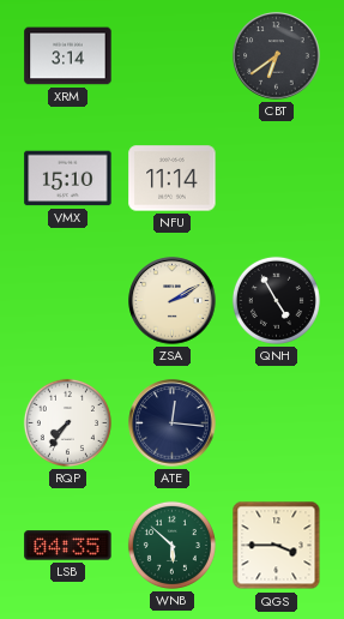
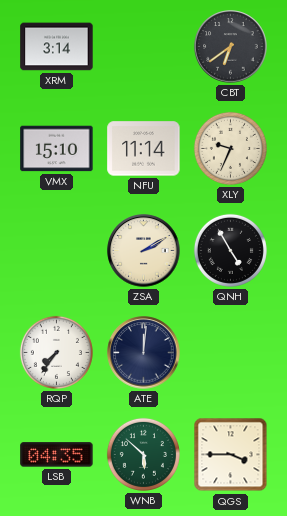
XLY: none -> 9:34
ATE: 12:16 -> 12:01
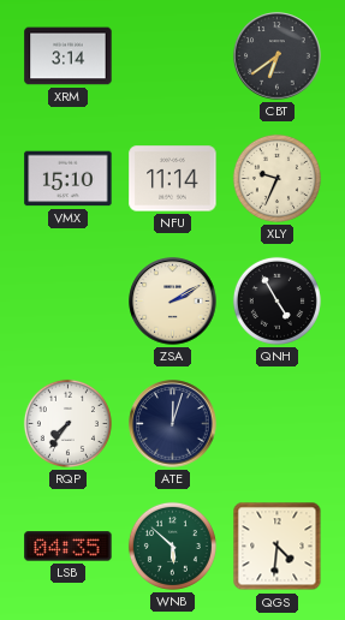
ATE: 12:01 -> 12:03
QGS: 3:45 -> 4:31
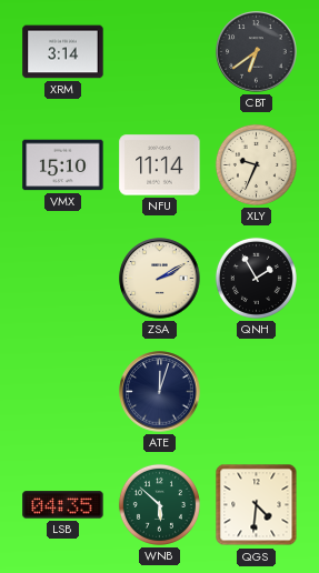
QNH: 4:55 -> 1:55
RQP: 7:36 -> none
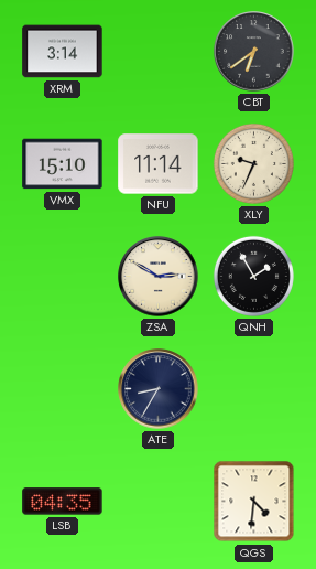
ZSA: 2:10 -> 2:50
ATE: 12:03 -> 8:35
WNB: 5:52 -> none
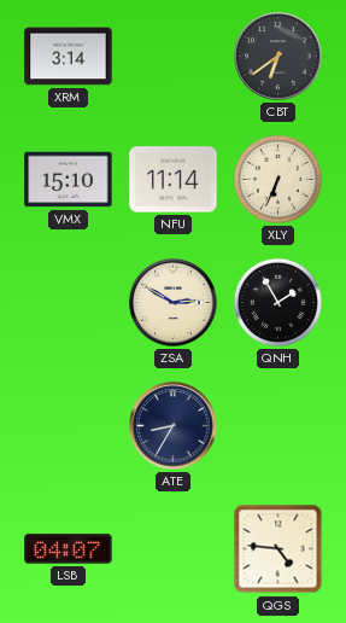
XLY: 9:34 -> 6:34
LSB: 04:35 -> 04:07
QGS: 4:31 -> 4:46
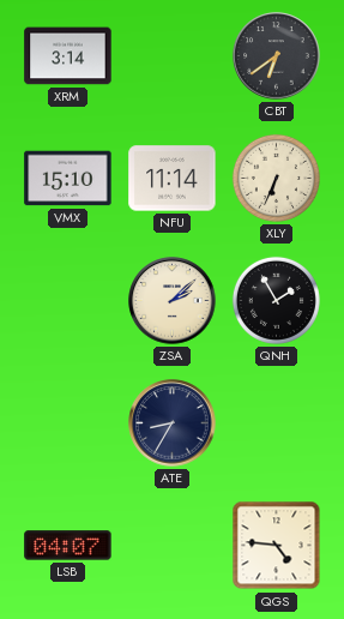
ZSA: 2:50 -> 2:08
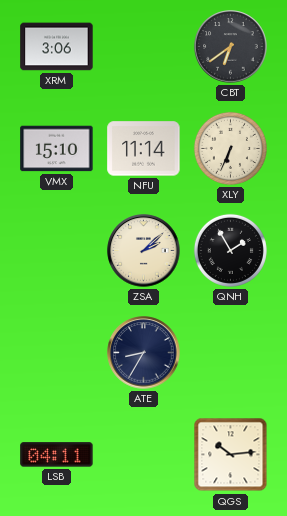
XRM: 3:14 -> 3:06
LSB: 04:07 -> 04:11
QGS: 4:46 -> 10:14
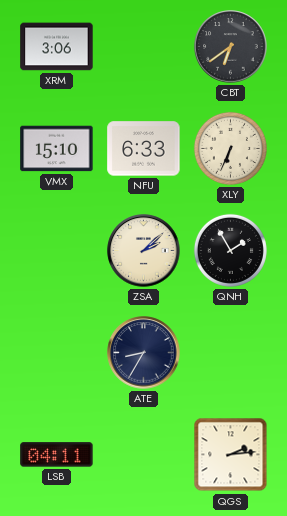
NFU: 11:14 -> 6:33
QGS: 10:14 -> 2:14
